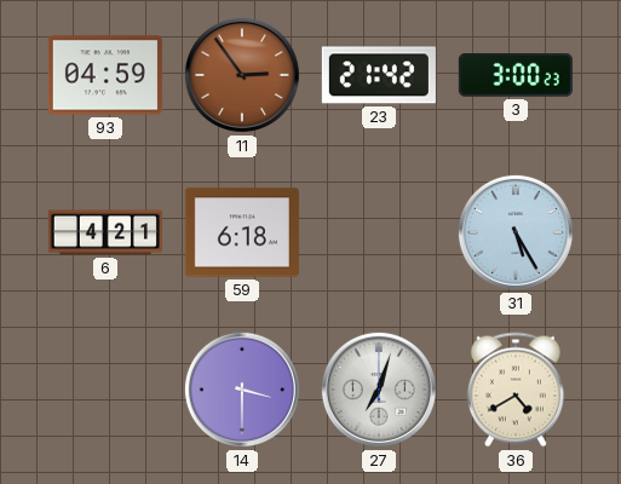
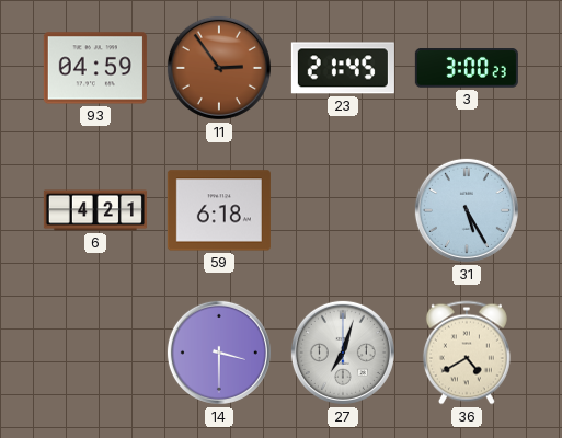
23: 21:42 -> 21:45
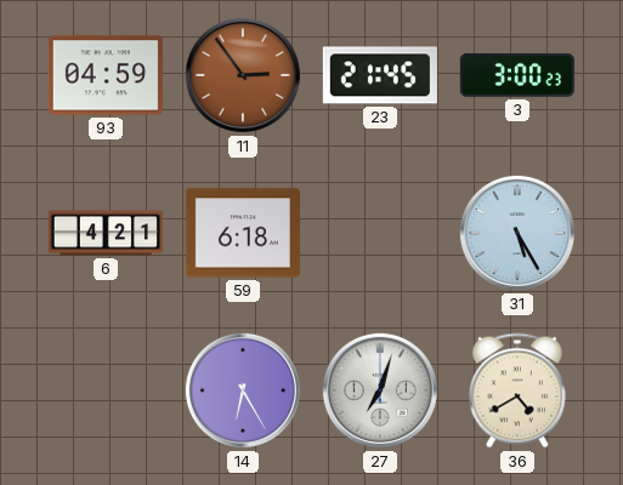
14: 3:30 -> 6:25
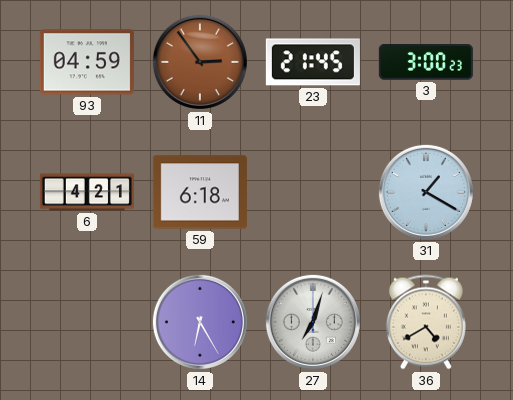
31: 5:25 -> 1:20
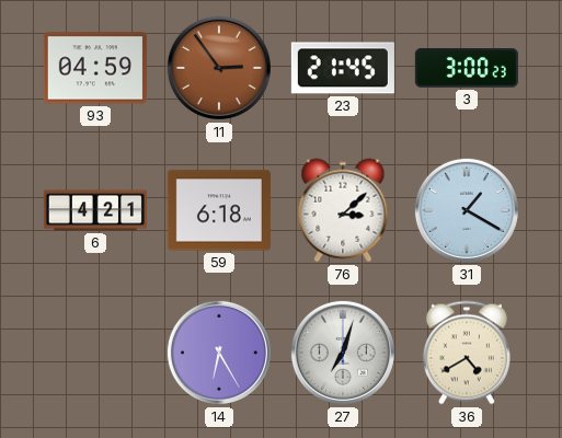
76: none -> 3:08
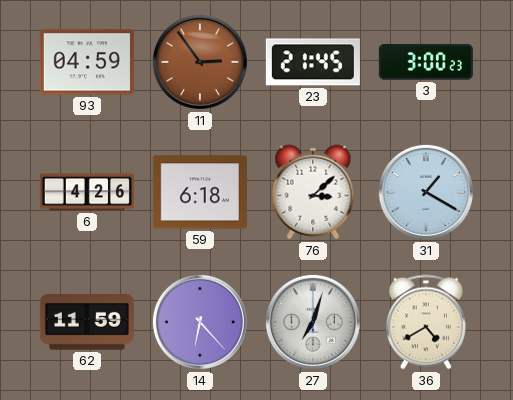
6: 4:21 -> 4:26
62: none -> 11:59
14: 6:25 -> 6:23
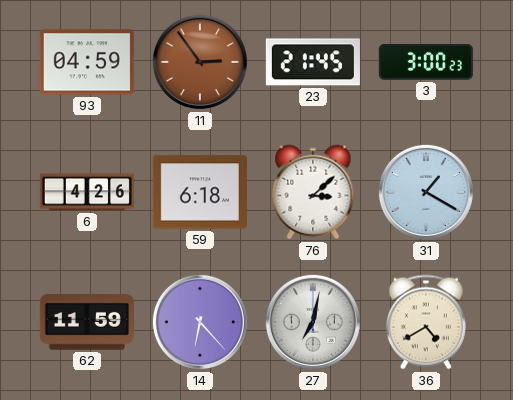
27: 7:03 -> 7:02
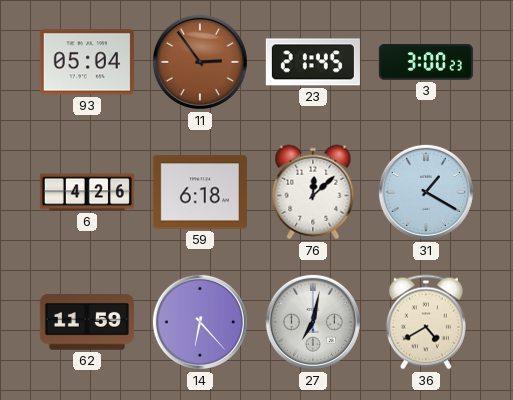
93: 04:59 -> 05:04
76: 3:08 -> 12:08
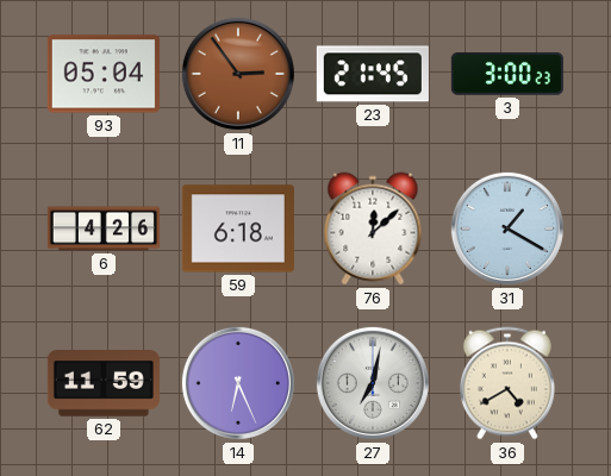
14: 6:23 -> 6:26
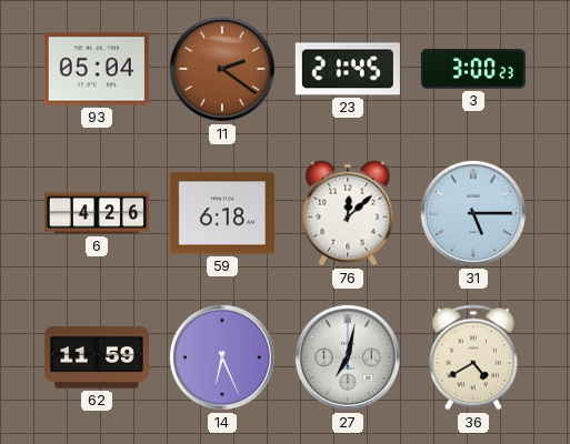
11: 2:54 -> 2:21
31: 1:20 -> 5:15
